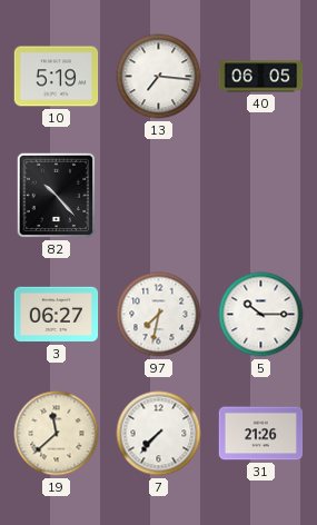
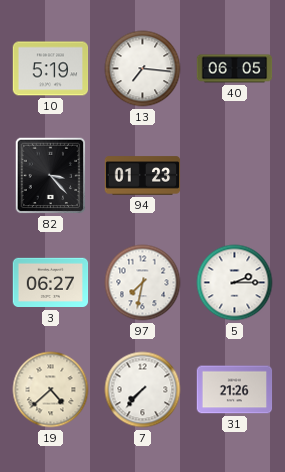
82: 10:23 -> 3:23
94: none -> 01:23
5: 10:15 -> 2:15
19: 11:38 -> 4:38
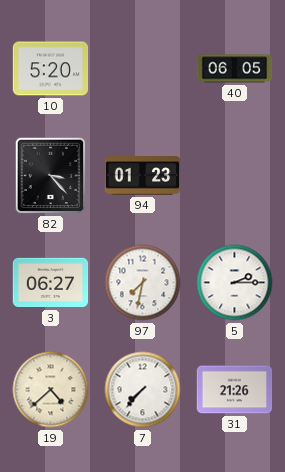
10: 5:19 -> 5:20
13: 7:16 -> none
